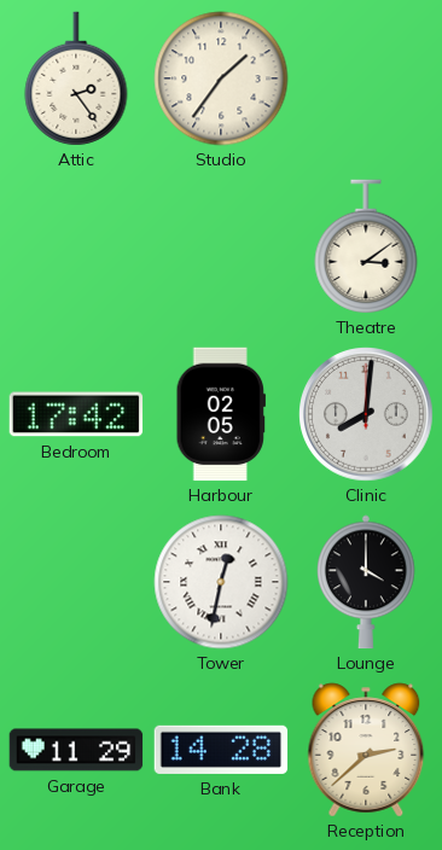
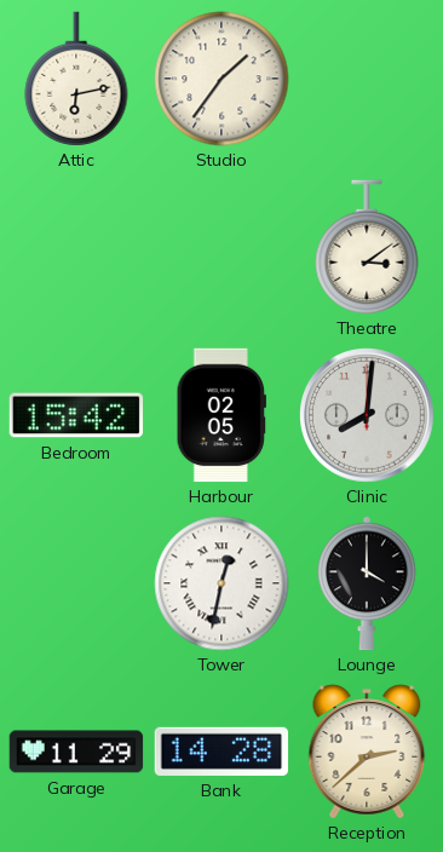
Attic: 2:24 -> 6:13
Bedroom: 17:42 -> 15:42
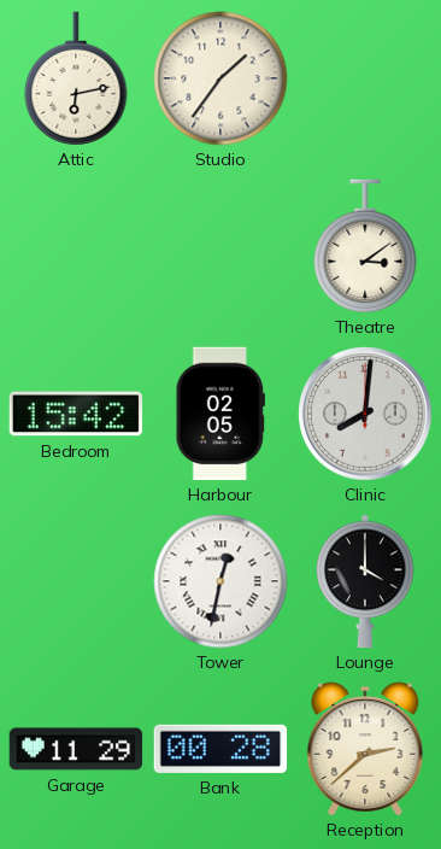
Bank: 14:28 -> 00:28
